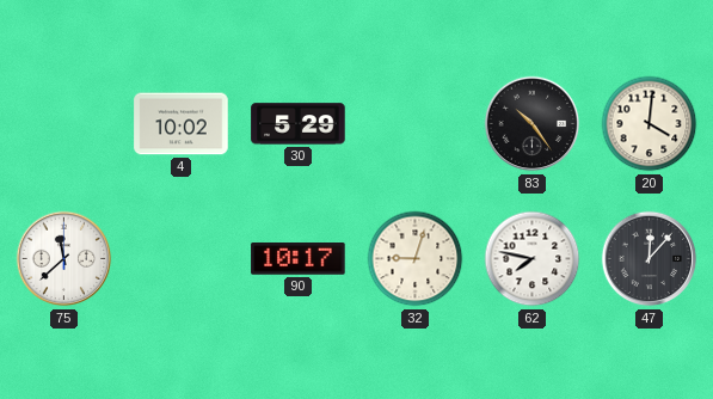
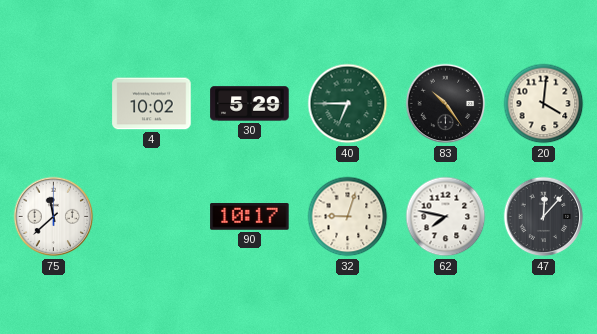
40: none -> 6:45
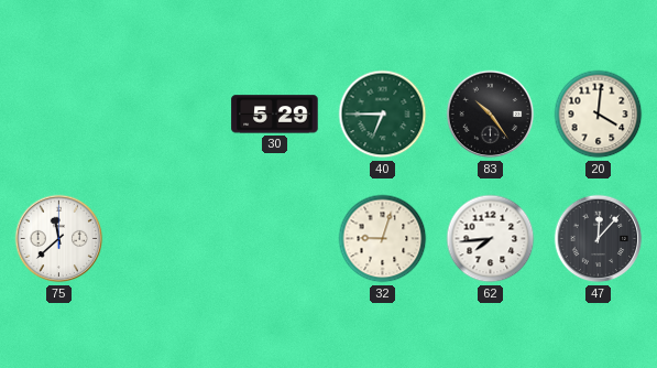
4: 10:02 -> none
90: 10:17 -> none
62: 7:47 -> 7:44
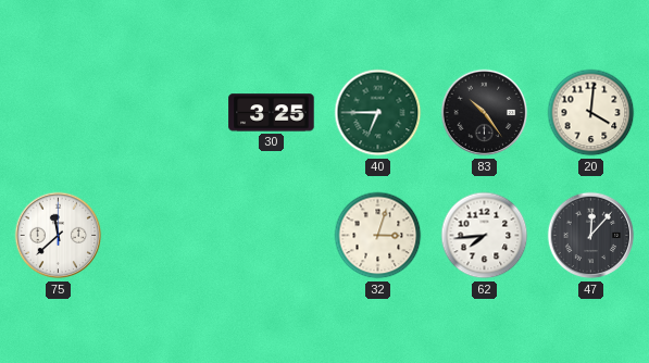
30: 5:29 -> 3:25
32: 9:03 -> 3:03
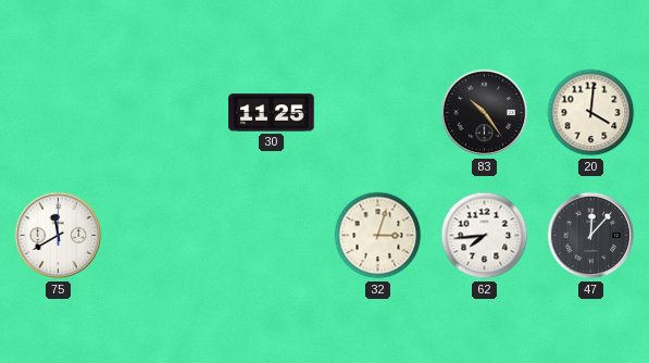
30: 3:25 -> 11:25
40: 6:45 -> none
75: 11:38 -> 11:40
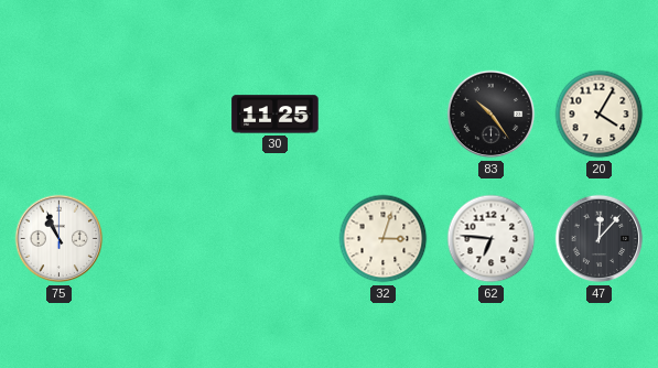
20: 4:01 -> 4:05
75: 11:40 -> 10:56
62: 7:44 -> 6:46
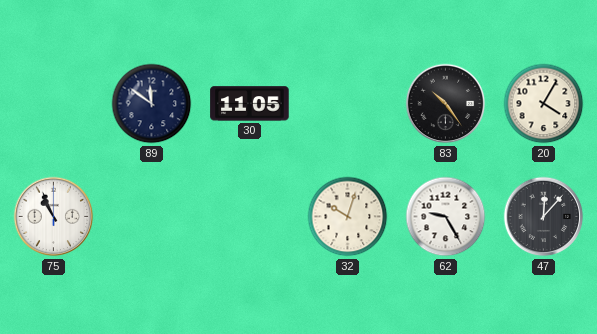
89: none -> 11:51
30: 11:25 -> 11:05
32: 3:03 -> 10:03
62: 6:46 -> 9:25
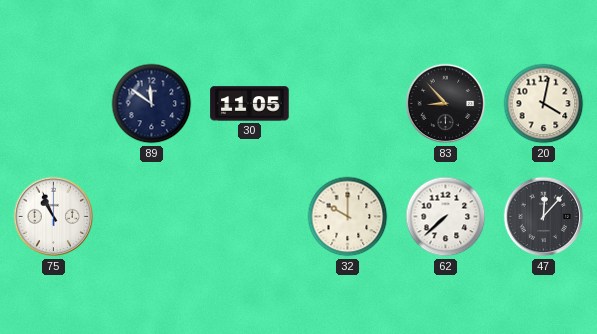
83: 10:24 -> 8:53
20: 4:05 -> 4:02
32: 10:03 -> 10:00
62: 9:25 -> 7:38
